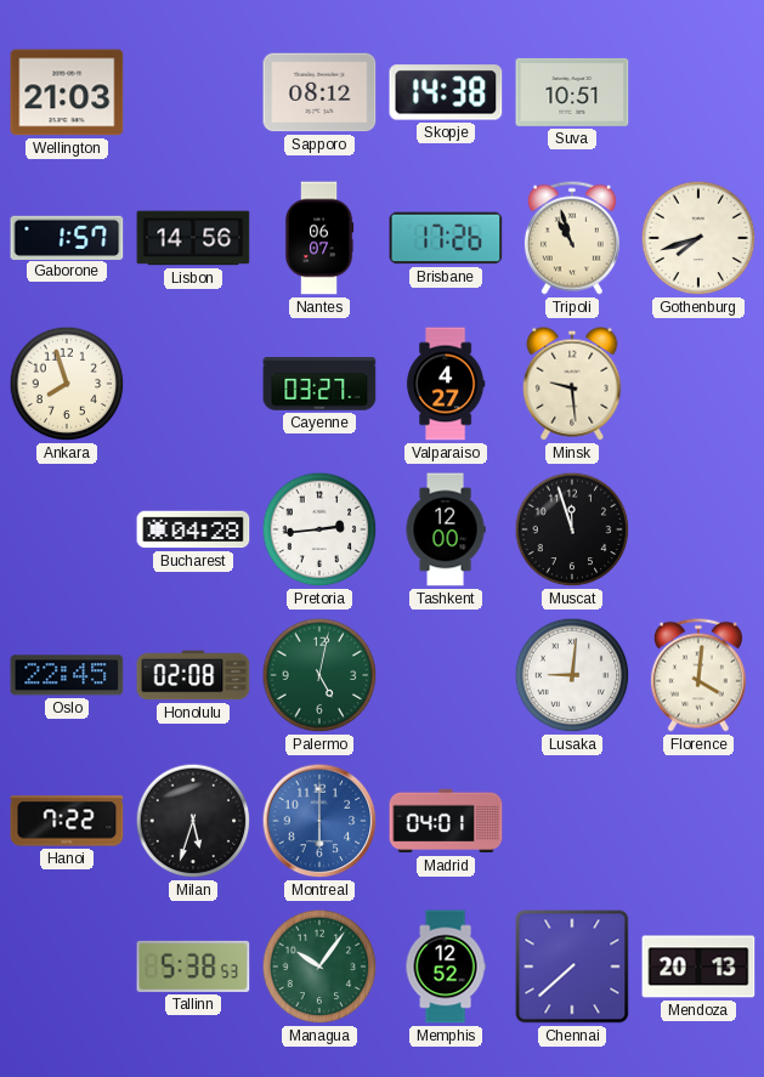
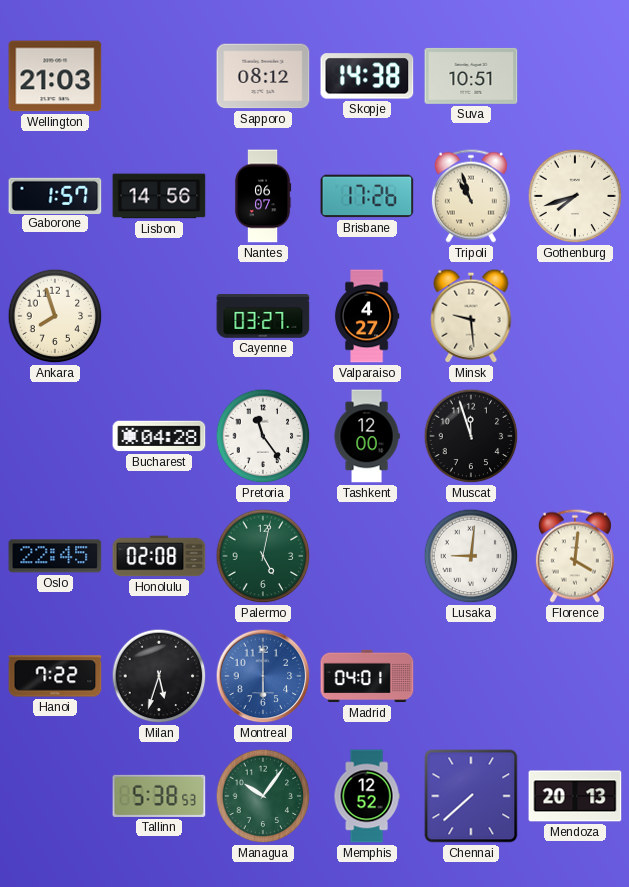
Pretoria: 2:44 -> 11:24
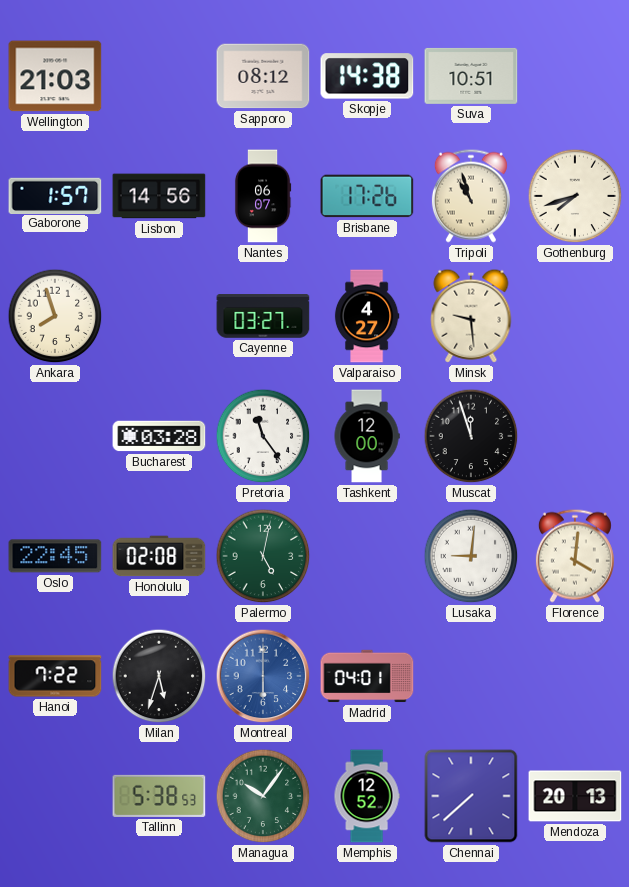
Bucharest: 04:28 -> 03:28
